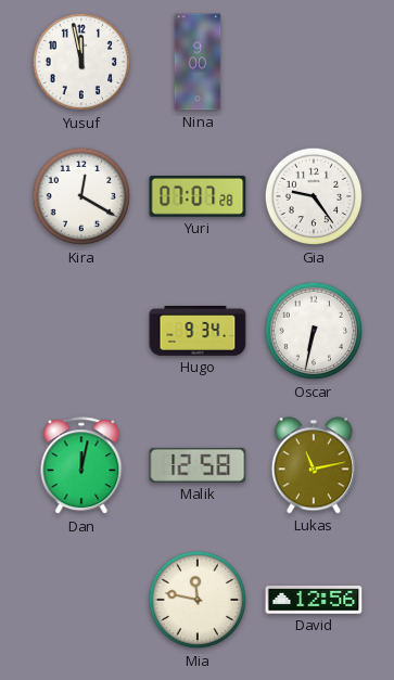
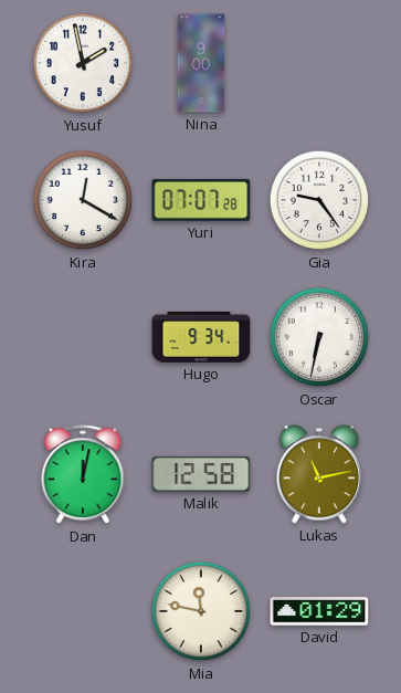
Yusuf: 11:58 -> 1:58
David: 12:56 -> 01:29
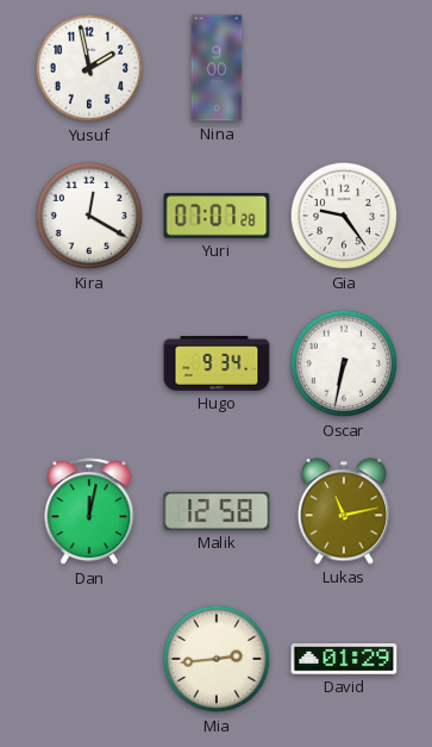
Mia: 11:47 -> 2:44
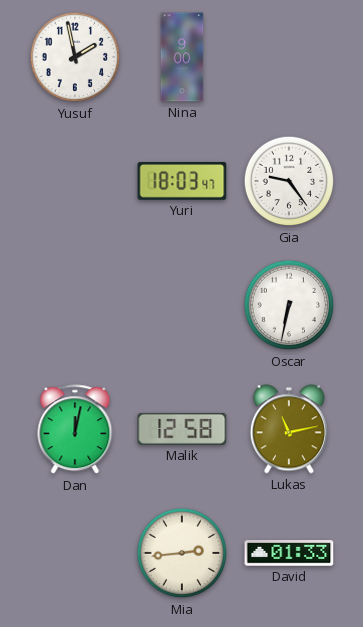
Kira: 12:20 -> none
Yuri: 07:07 -> 18:03
Hugo: 9:34 -> none
David: 01:29 -> 01:33
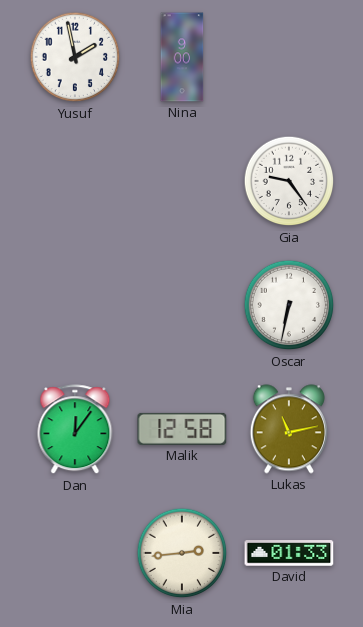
Yuri: 18:03 -> none
Dan: 12:02 -> 12:06
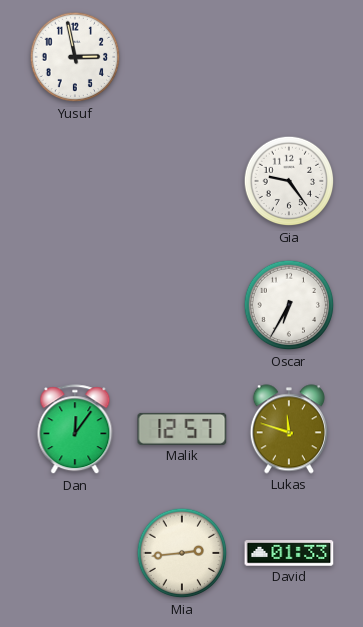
Yusuf: 1:58 -> 2:58
Nina: 9:00 -> none
Oscar: 6:32 -> 6:35
Malik: 12:58 -> 12:57
Lukas: 11:13 -> 11:48
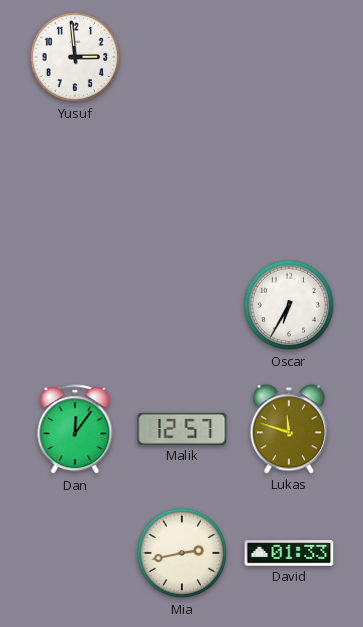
Yusuf: 2:58 -> 2:59
Gia: 9:24 -> none
Mia: 2:44 -> 2:43
